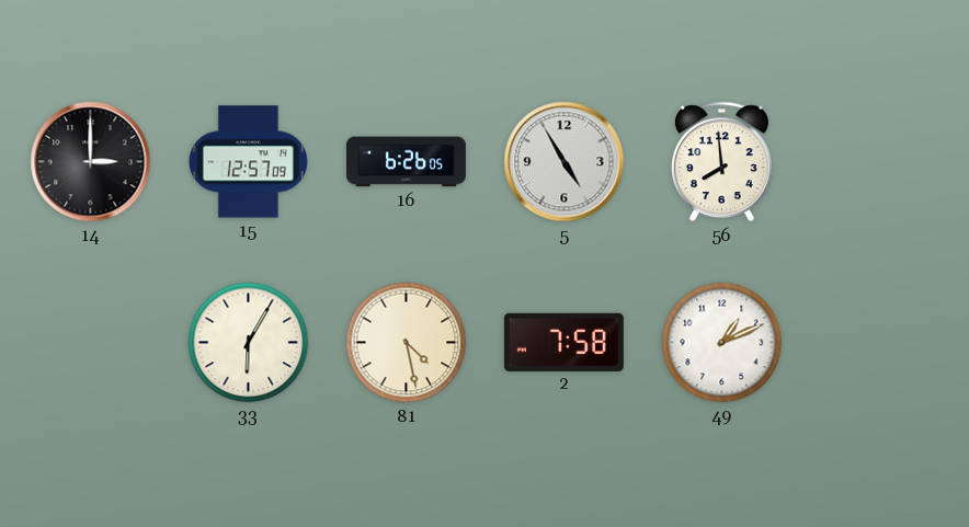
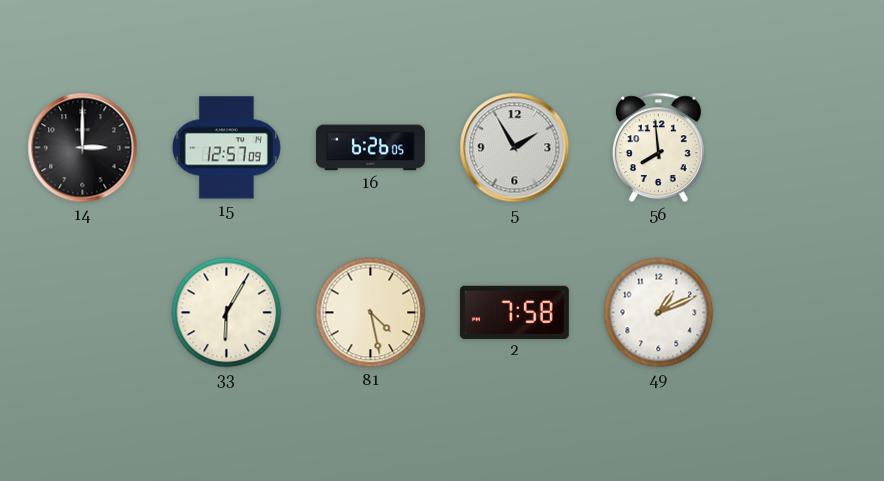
5: 4:55 -> 1:55
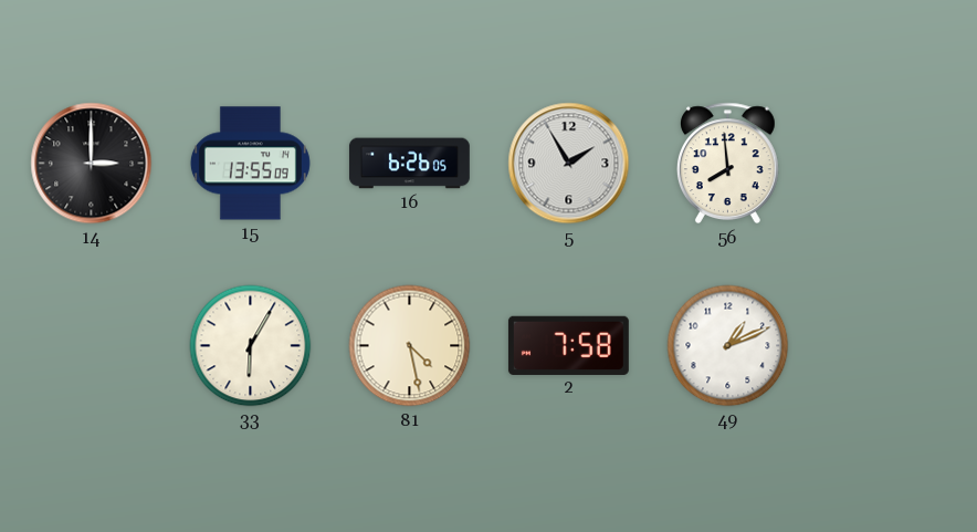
15: 12:57 -> 13:55
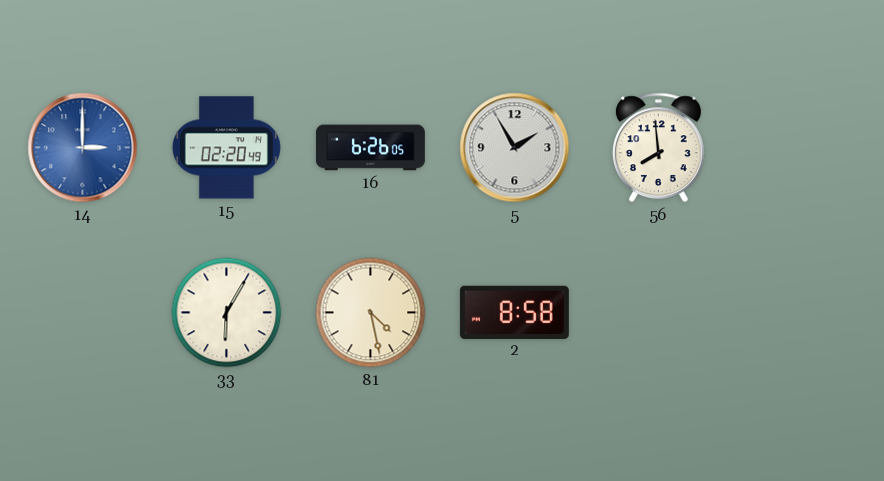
14 dial: black -> blue
15: 13:55 -> 02:20
2: 7:58 -> 8:58
49: 1:11 -> none
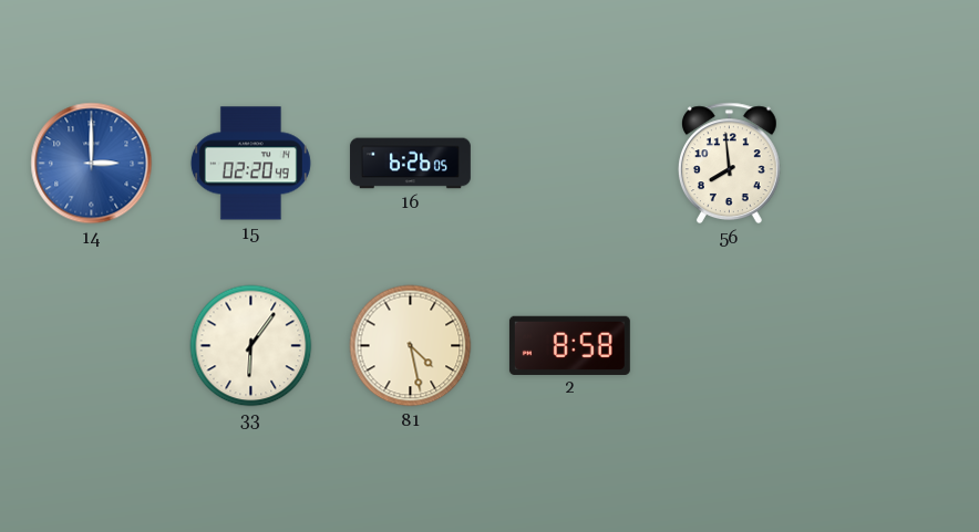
5: 1:55 -> none
33: 6:05 -> 6:06
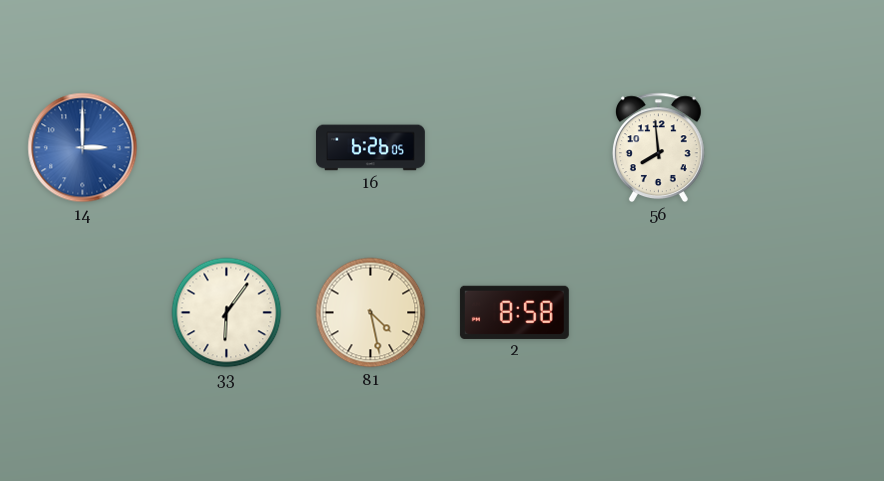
15: 02:20 -> none
